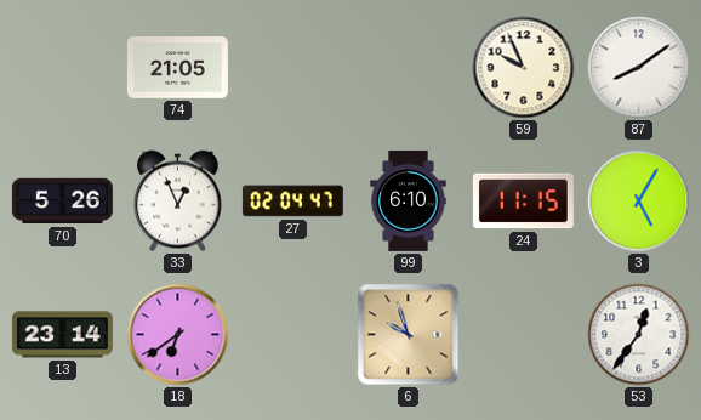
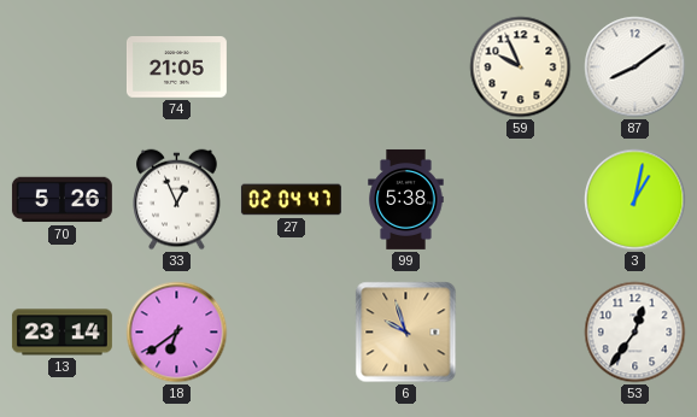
99: 6:10 -> 5:38
24: 11:15 -> none
3: 5:05 -> 1:02
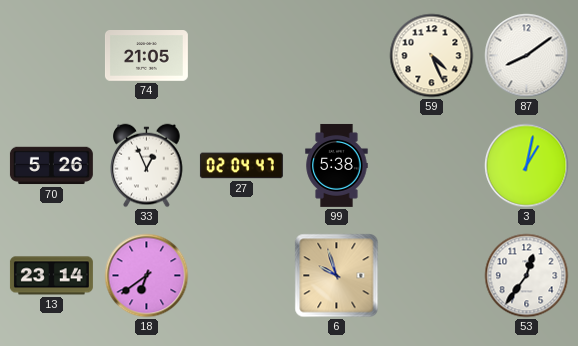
59: 9:56 -> 4:26
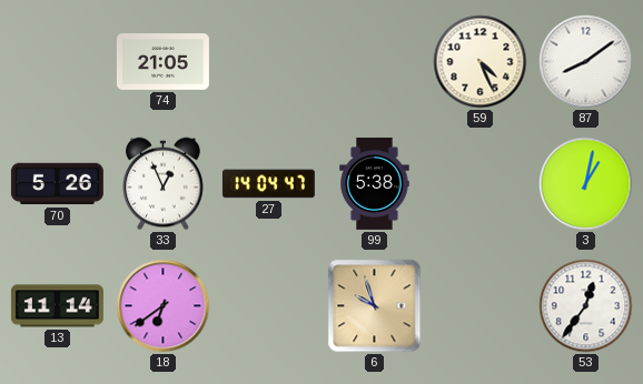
27: 02:04 -> 14:04
13: 23:14 -> 11:14
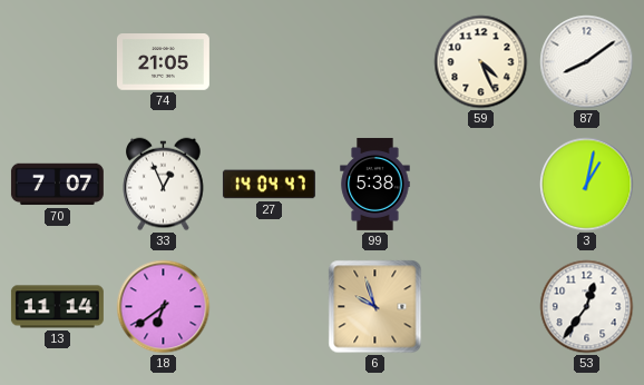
70: 5:26 -> 7:07
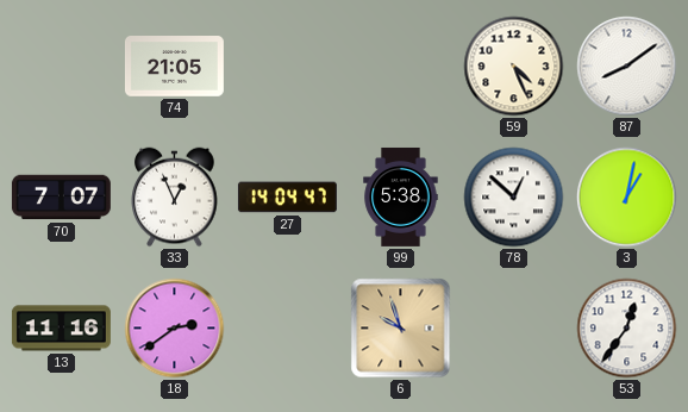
78: none -> 12:52
13: 11:14 -> 11:16
18: 6:39 -> 2:39
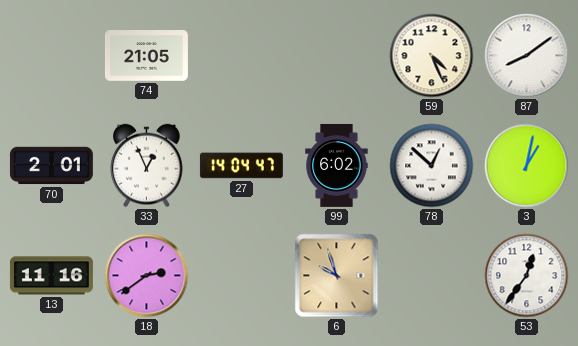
70: 7:07 -> 2:01
99: 5:38 -> 6:02
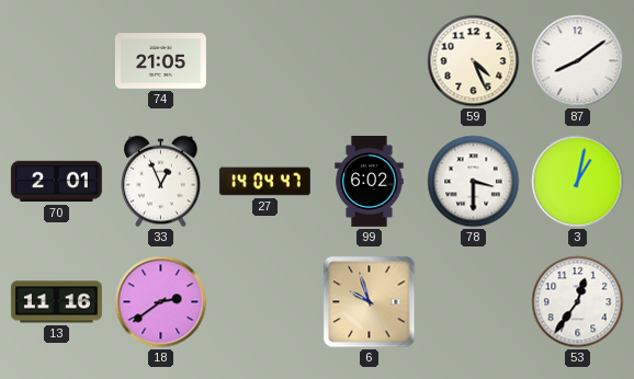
78: 12:52 -> 3:30
